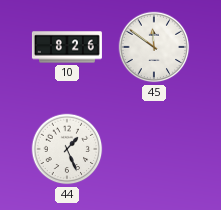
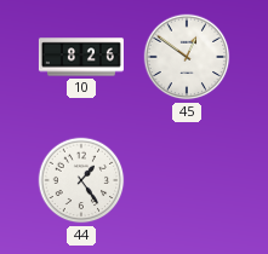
45: 11:51 -> 12:51
44: 1:26 -> 1:24
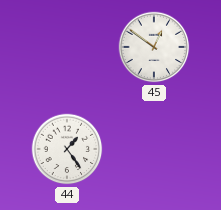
10: 8:26 -> none
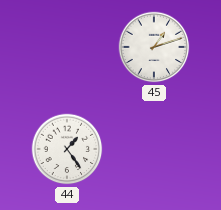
45: 12:51 -> 1:12
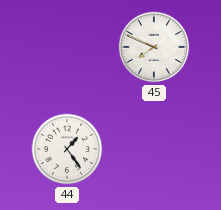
45: 1:12 -> 7:49
